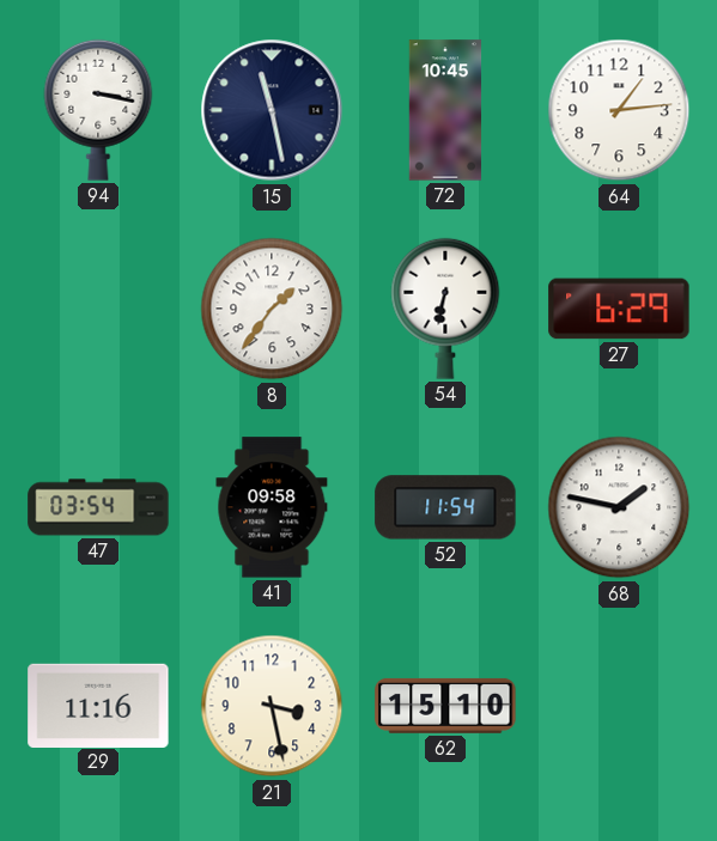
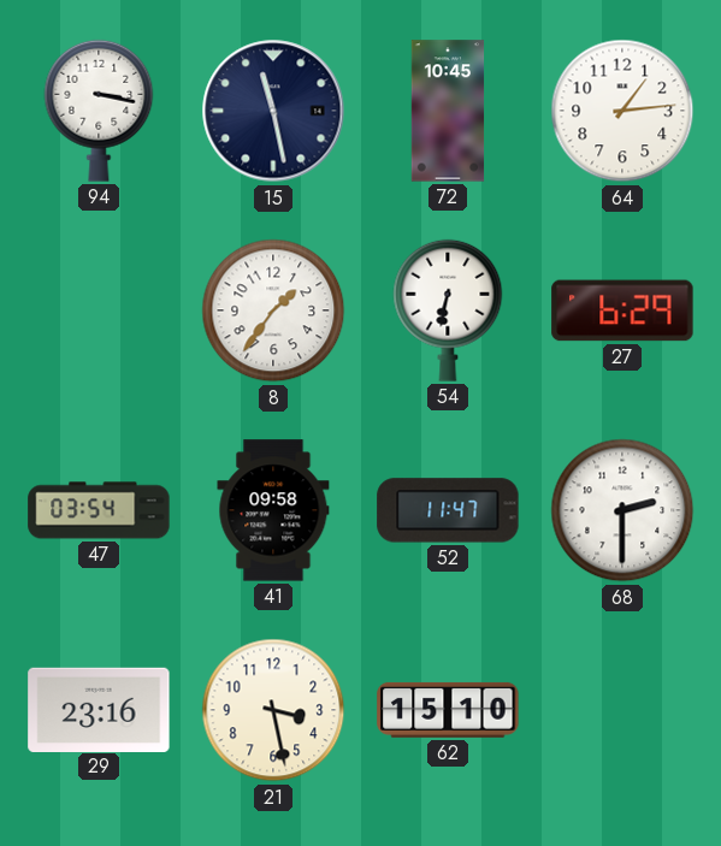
52: 11:54 -> 11:47
68: 1:47 -> 2:30
29: 11:16 -> 23:16
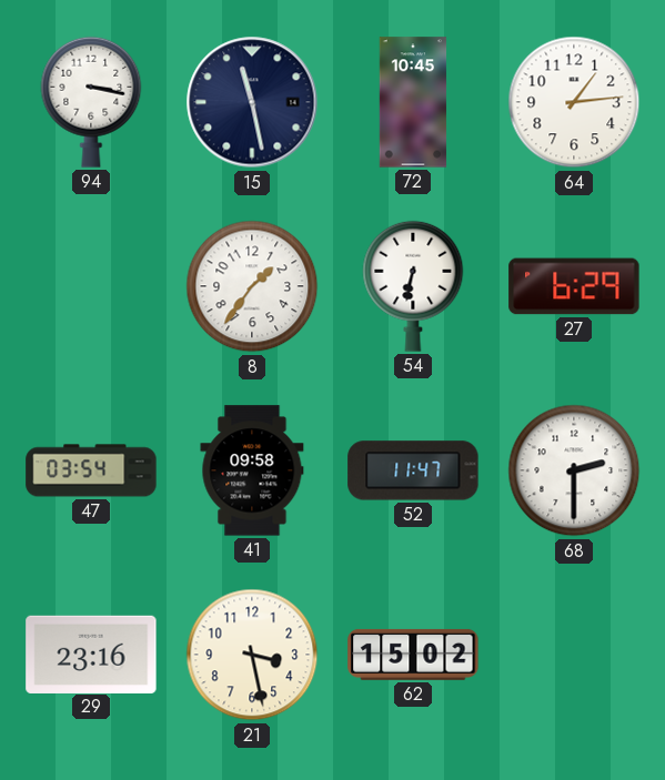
62: 15:10 -> 15:02
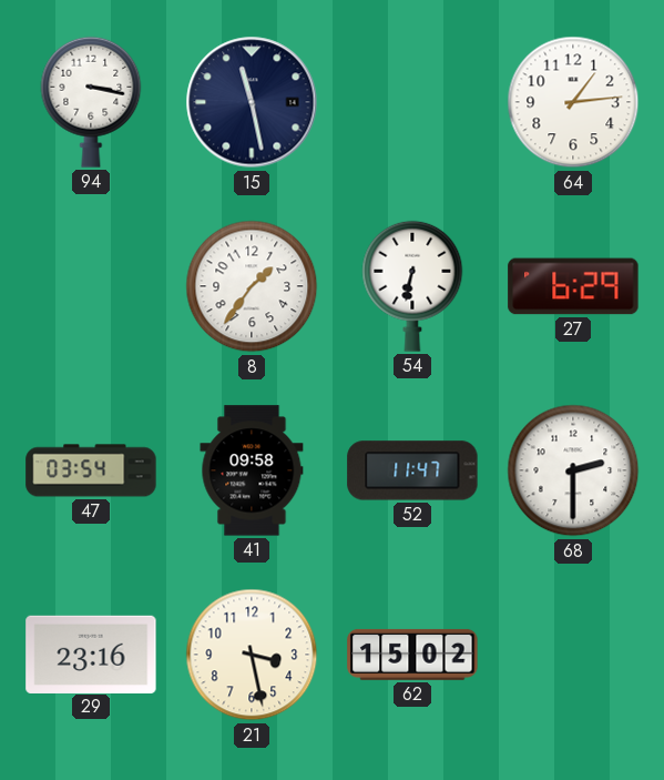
72: 10:45 -> none
